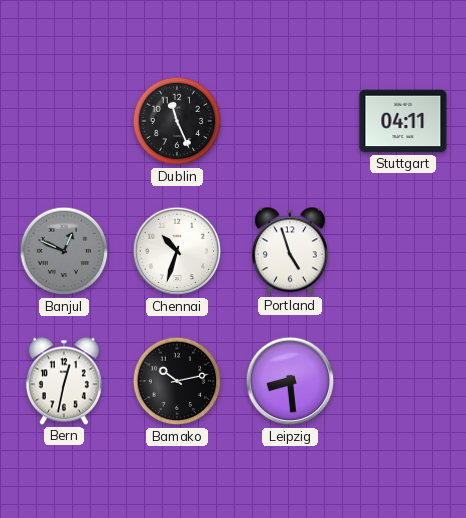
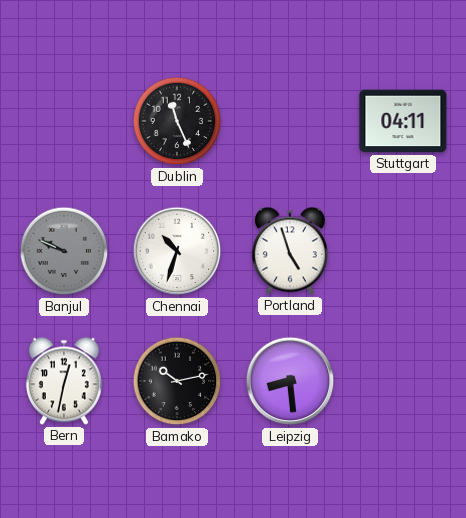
Banjul: 12:49 -> 9:49
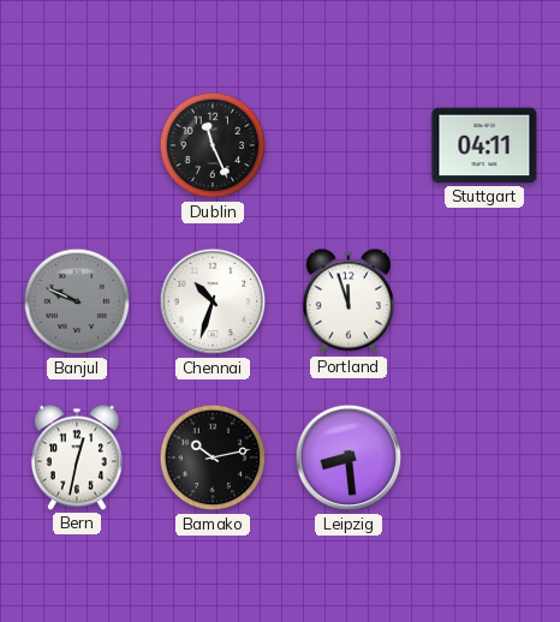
Portland: 4:57 -> 11:57
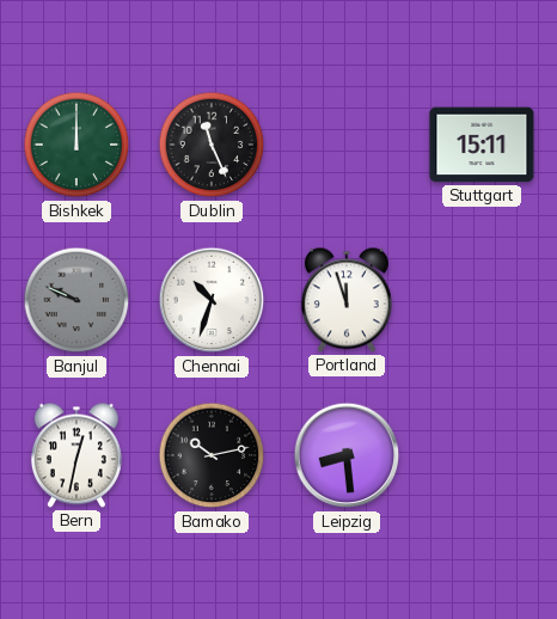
Bishkek: none -> 12:00
Stuttgart: 04:11 -> 15:11
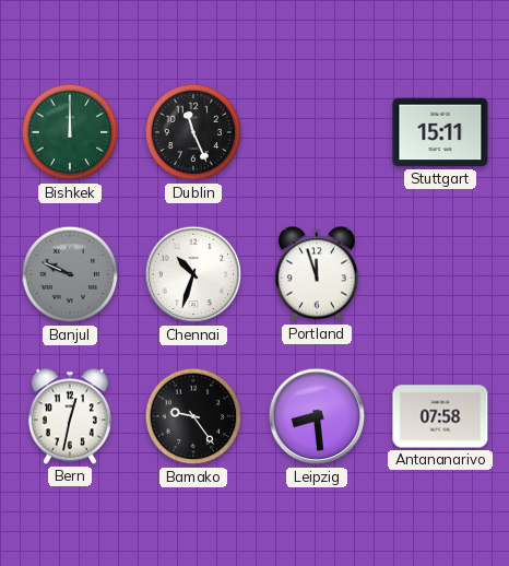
Bamako: 10:13 -> 9:24
Antananarivo: none -> 07:58
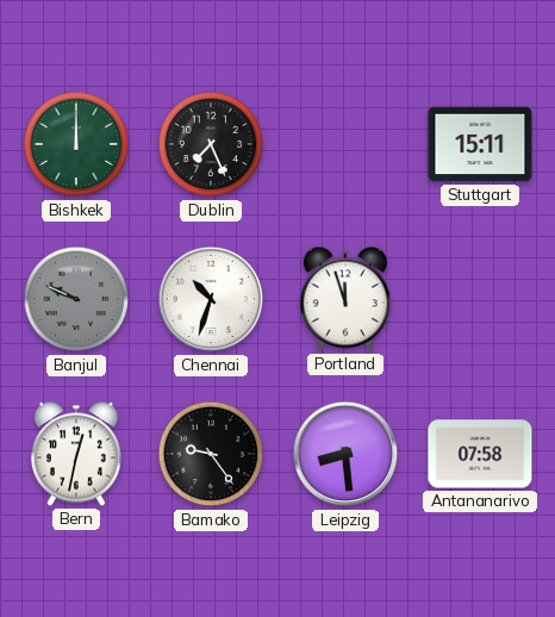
Dublin: 11:26 -> 7:26
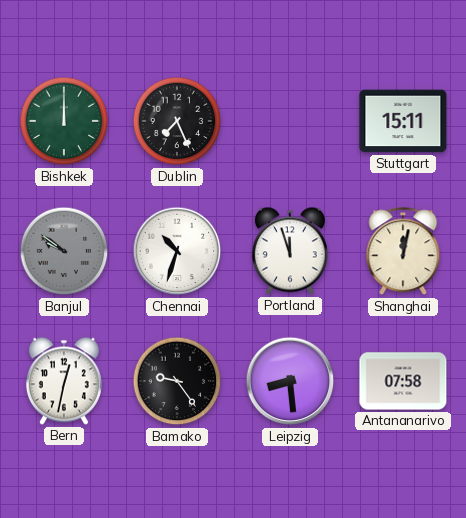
Banjul: 9:49 -> 9:51
Shanghai: none -> 12:02
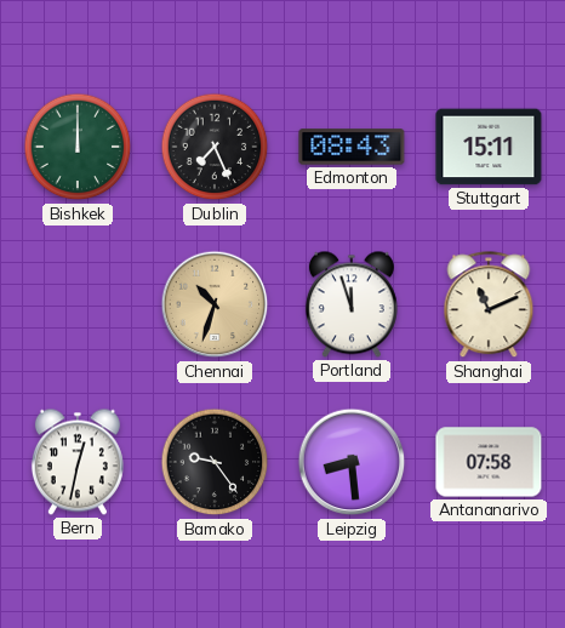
Edmonton: none -> 08:43
Banjul: 9:51 -> none
Chennai dial: white -> champagne
Shanghai: 12:02 -> 11:11
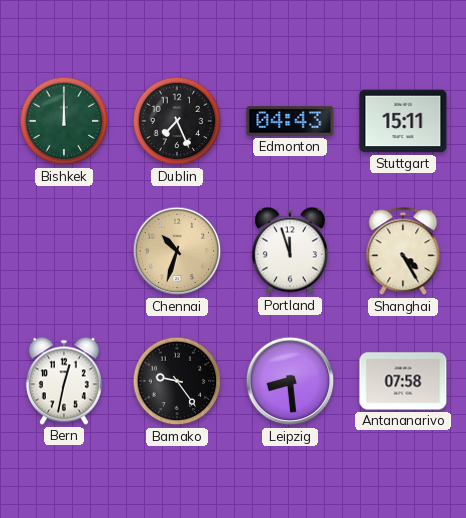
Edmonton: 08:43 -> 04:43
Shanghai: 11:11 -> 4:25
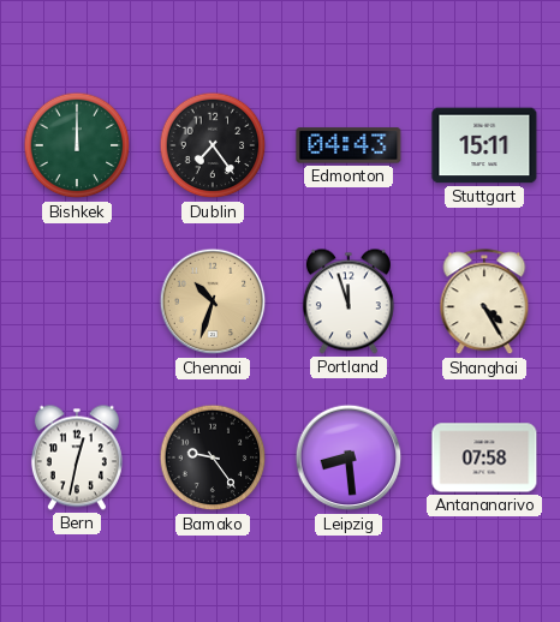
Dublin: 7:26 -> 7:24
